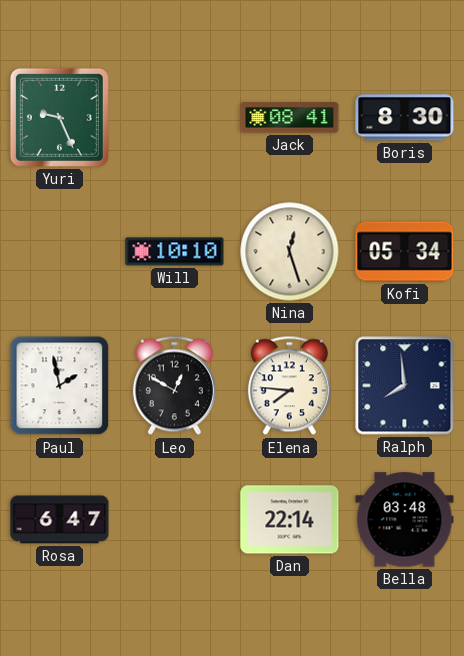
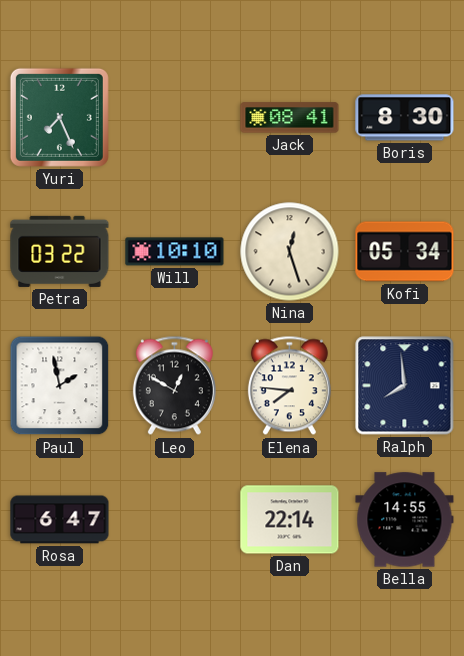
Yuri: 9:26 -> 7:26
Petra: none -> 03:22
Bella: 03:48 -> 14:55
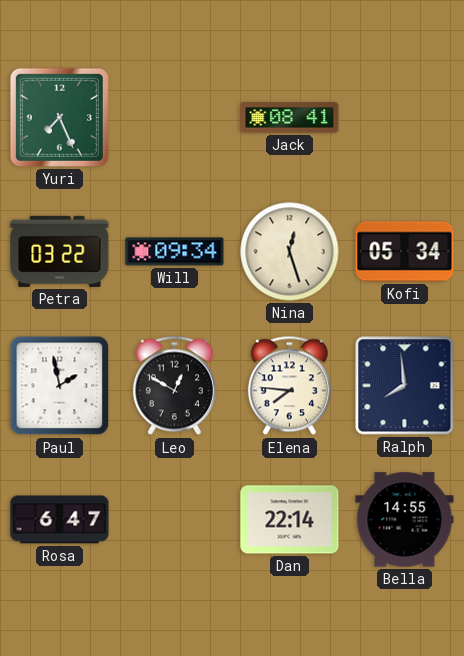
Boris: 8:30 -> none
Will: 10:10 -> 09:34
